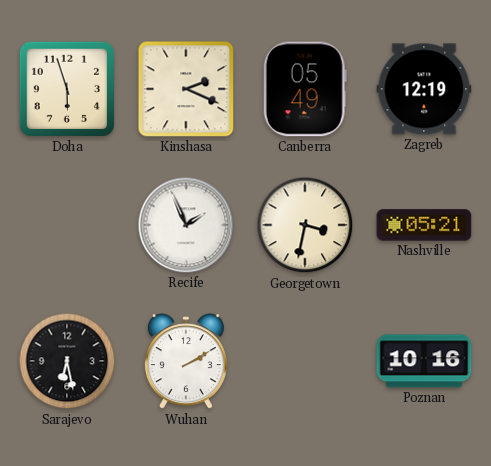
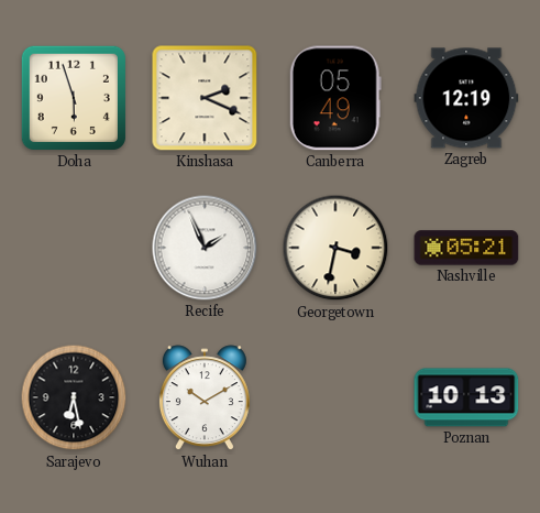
Wuhan: 2:10 -> 10:10
Poznan: 10:16 -> 10:13
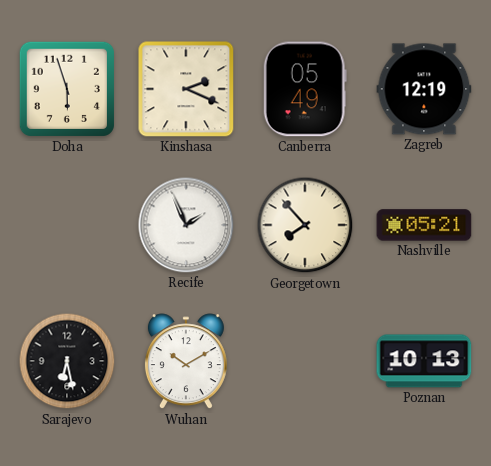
Georgetown: 3:32 -> 7:53
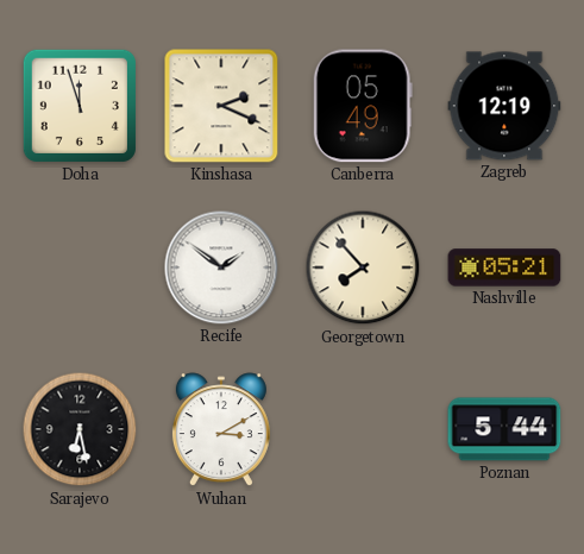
Doha: 5:57 -> 11:57
Recife: 1:56 -> 1:51
Wuhan: 10:10 -> 3:10
Poznan: 10:13 -> 5:44
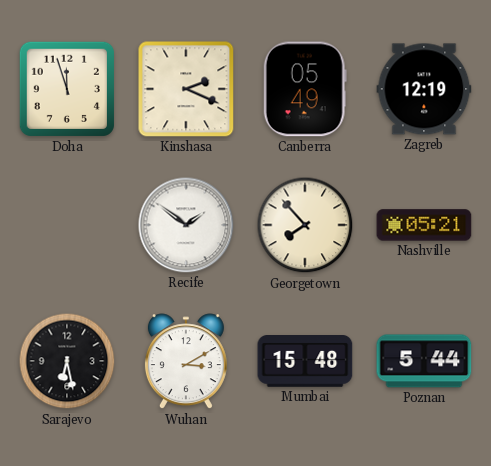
Mumbai: none -> 15:48
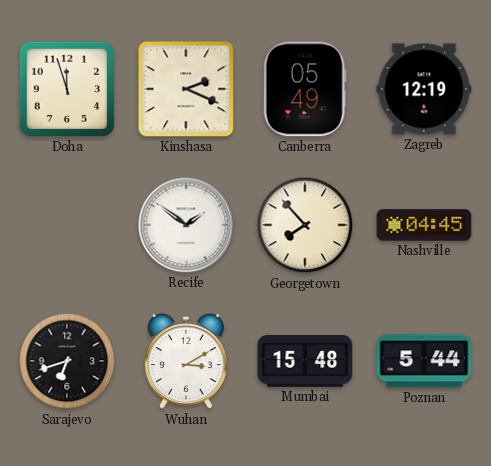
Nashville: 05:21 -> 04:45
Sarajevo: 6:28 -> 6:42
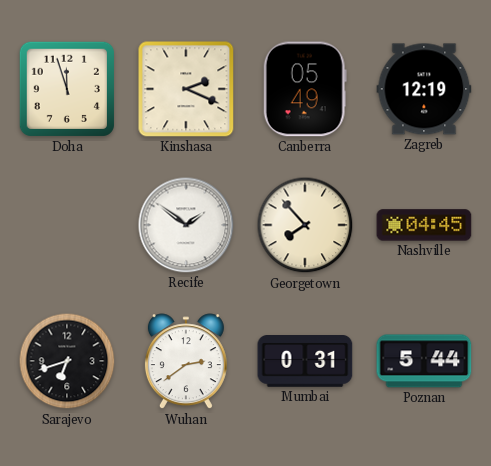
Wuhan: 3:10 -> 2:39
Mumbai: 15:48 -> 0:31
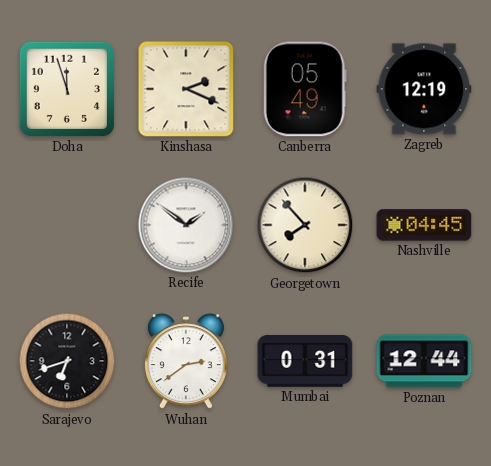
Poznan: 5:44 -> 12:44
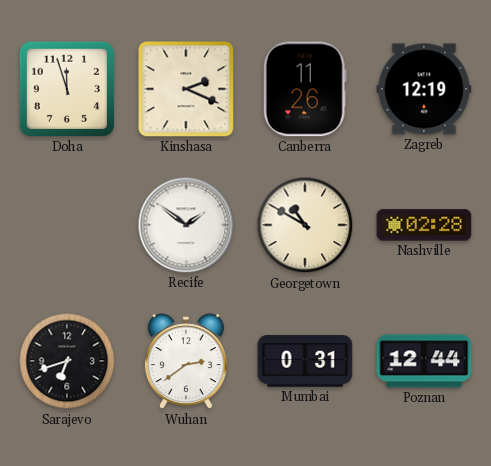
Canberra: 05:49 -> 11:26
Georgetown: 7:53 -> 10:50
Nashville: 04:45 -> 02:28
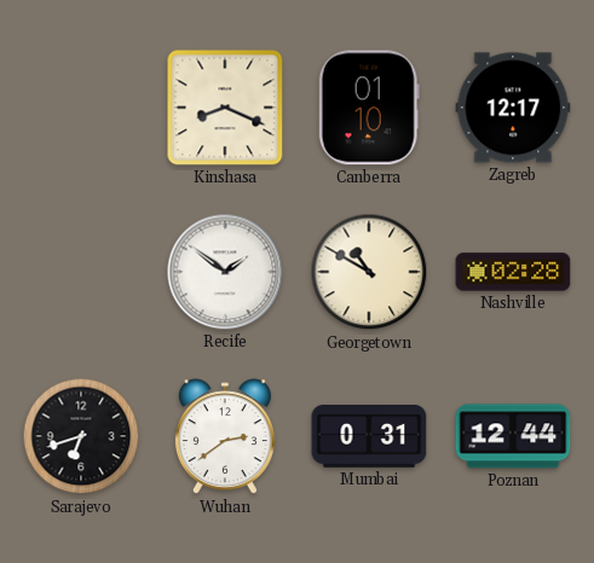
Doha: 11:57 -> none
Kinshasa: 2:19 -> 8:19
Canberra: 11:26 -> 01:10
Zagreb: 12:19 -> 12:17
